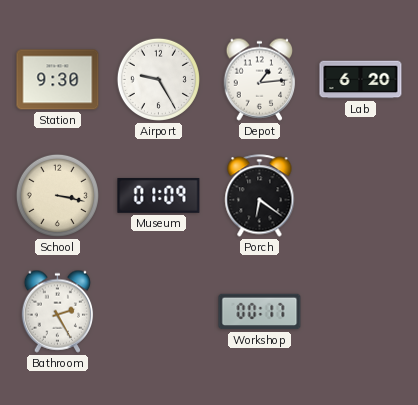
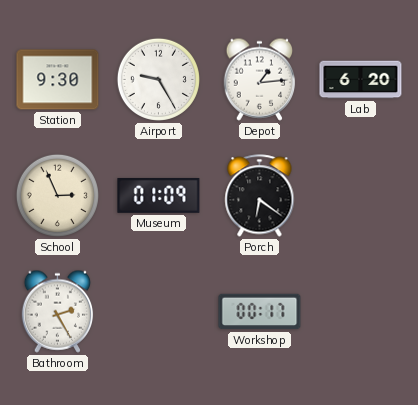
School: 3:17 -> 2:56
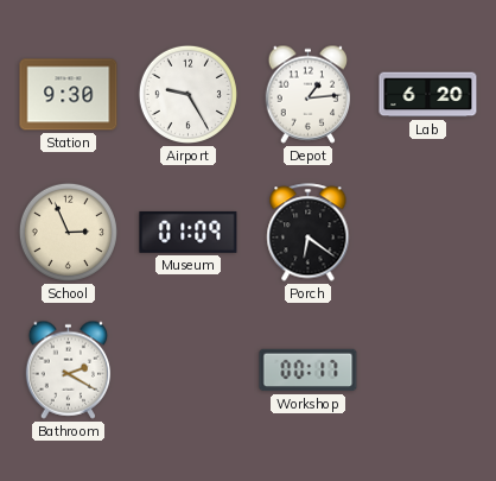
Bathroom: 2:25 -> 2:20
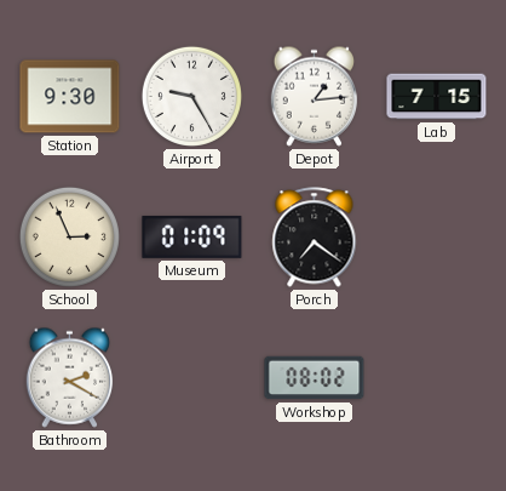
Lab: 6:20 -> 7:15
Porch: 6:21 -> 7:21
Workshop: 00:17 -> 08:02
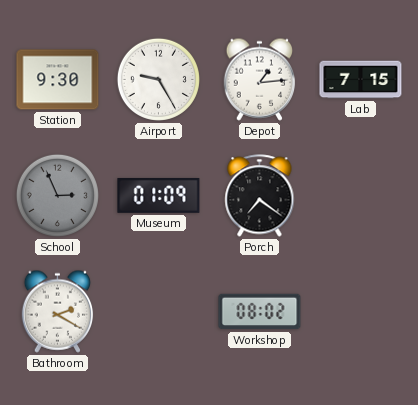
School dial: cream -> grey
